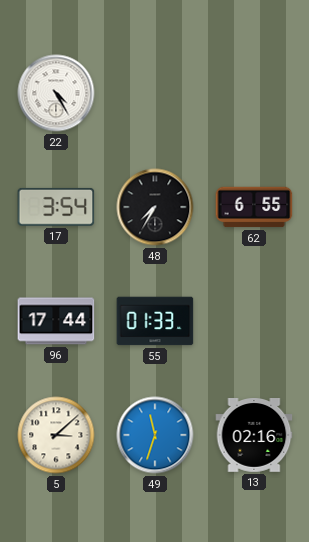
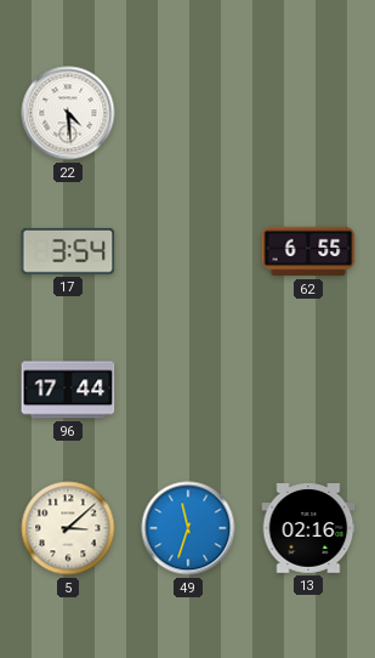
22: 4:25 -> 4:29
48: 7:35 -> none
55: 01:33 -> none
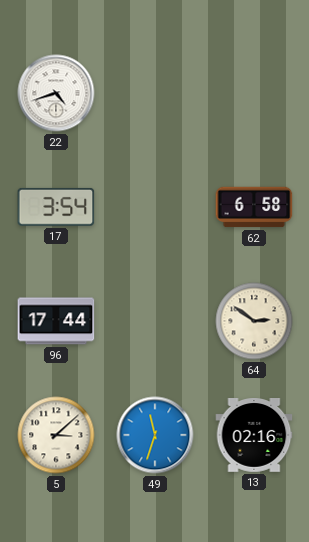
22: 4:29 -> 4:42
62: 6:55 -> 6:58
64: none -> 2:51
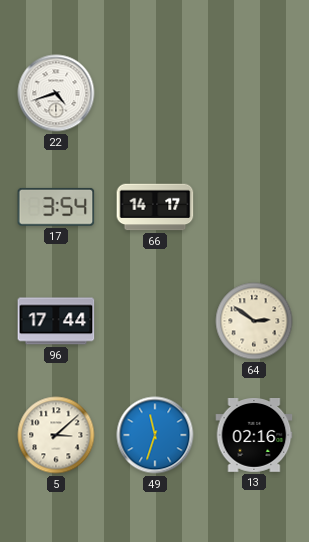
66: none -> 14:17
62: 6:58 -> none
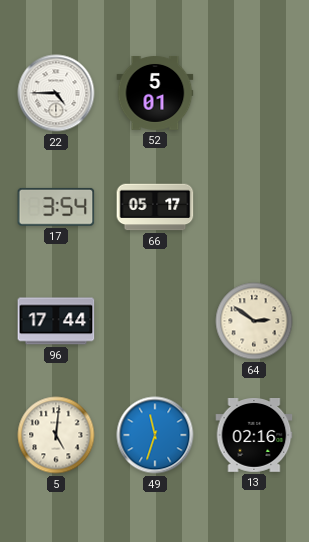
22: 4:42 -> 4:45
52: none -> 5:01
66: 14:17 -> 05:17
5: 3:08 -> 5:01
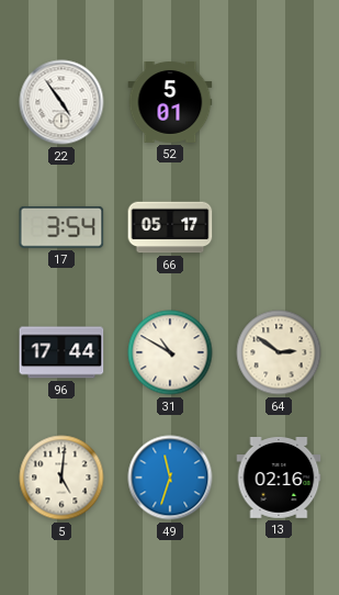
22: 4:45 -> 4:54
31: none -> 10:50
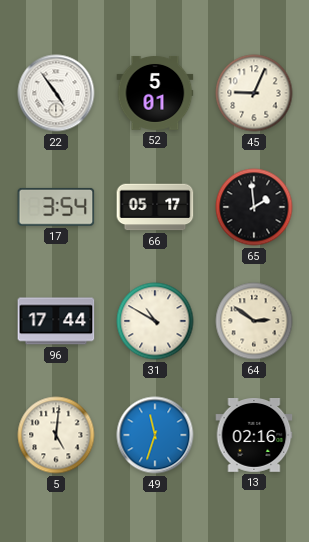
45: none -> 9:04
65: none -> 1:59
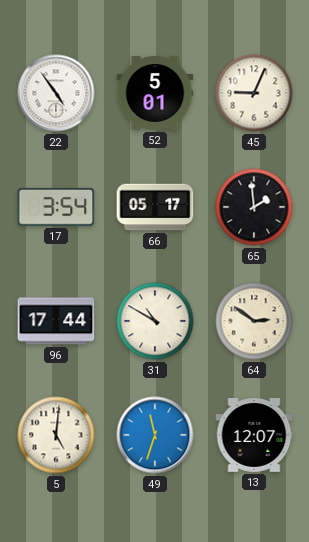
13: 02:16 -> 12:07
